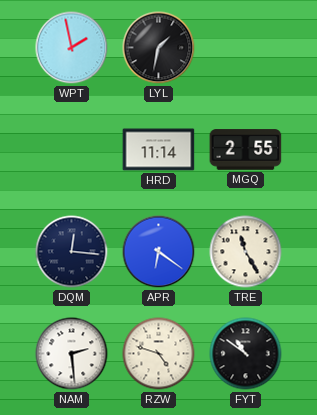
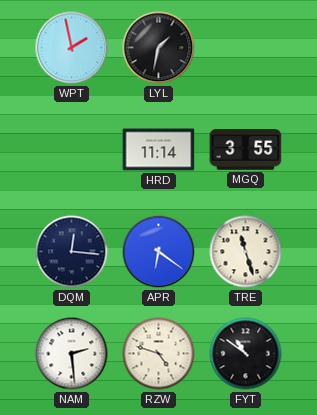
MGQ: 2:55 -> 3:55
TRE: 11:25 -> 11:27
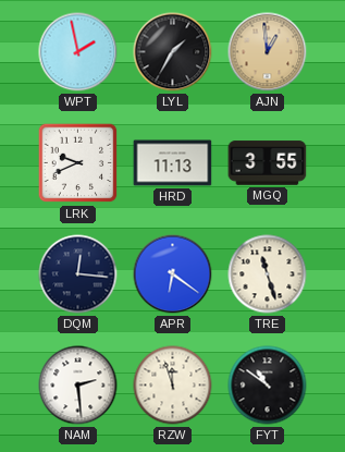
LYL: 1:32 -> 1:35
AJN: none -> 12:59
LRK: none -> 9:41
HRD: 11:14 -> 11:13
RZW: 4:48 -> 11:57
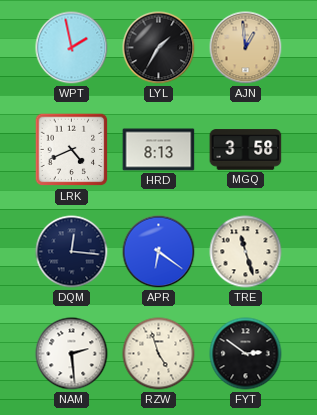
LRK: 9:41 -> 4:41
HRD: 11:13 -> 8:13
MGQ: 3:55 -> 3:58
RZW: 11:57 -> 4:57
FYT: 10:51 -> 2:51
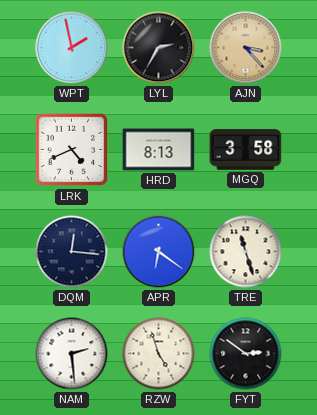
LYL: 1:35 -> 2:35
AJN: 12:59 -> 3:23
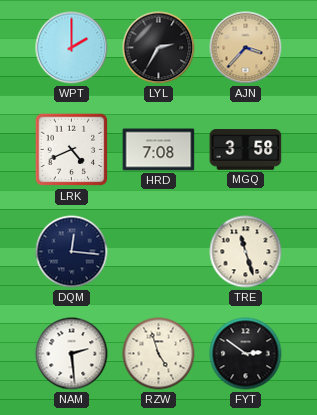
WPT: 1:58 -> 2:00
AJN: 3:23 -> 3:37
HRD: 8:13 -> 7:08
APR: 6:21 -> none
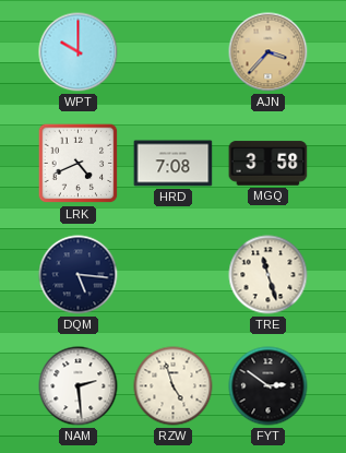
WPT: 2:00 -> 10:00
LYL: 2:35 -> none
DQM: 12:16 -> 5:16
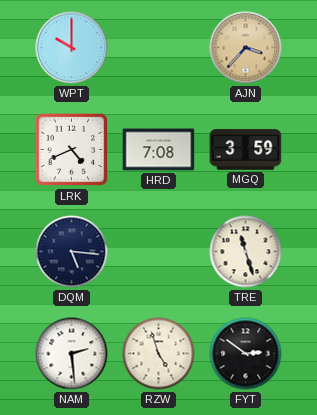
MGQ: 3:58 -> 3:59
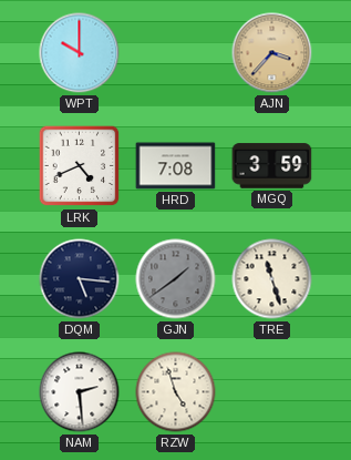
GJN: none -> 1:39
FYT: 2:51 -> none
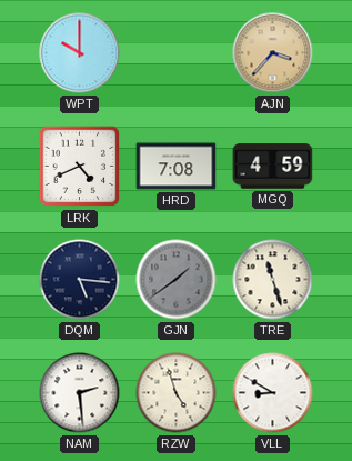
MGQ: 3:59 -> 4:59
VLL: none -> 8:50
